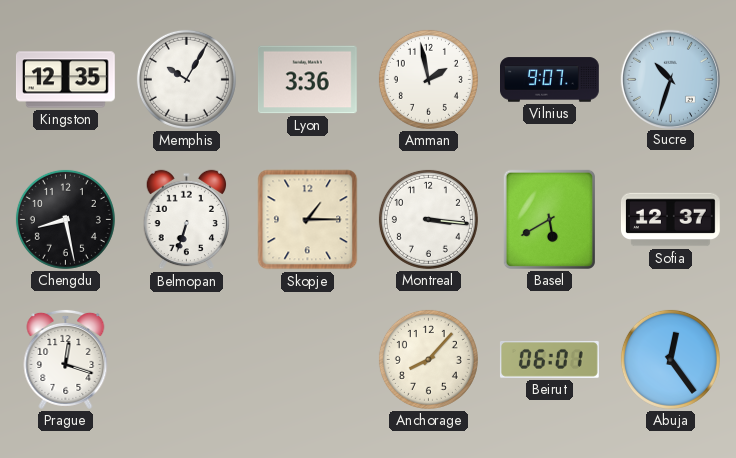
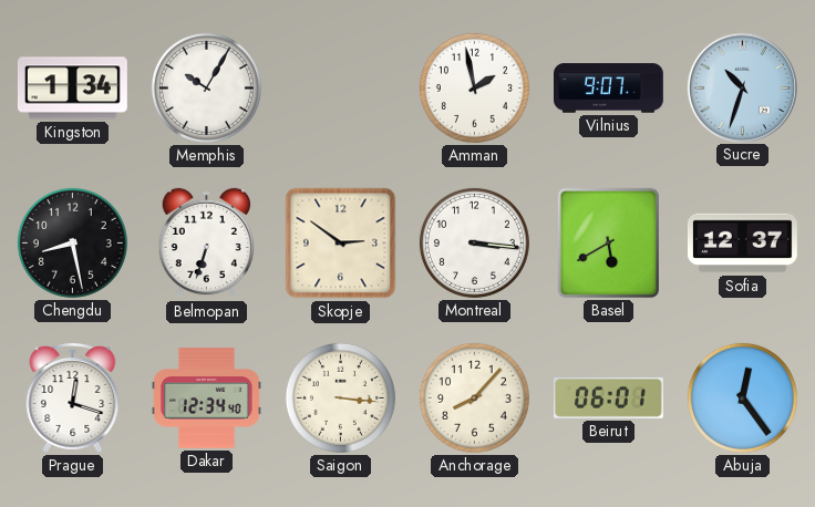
Kingston: 12:35 -> 1:34
Lyon: 3:36 -> none
Skopje: 1:15 -> 2:51
Dakar: none -> 12:34
Saigon: none -> 3:16
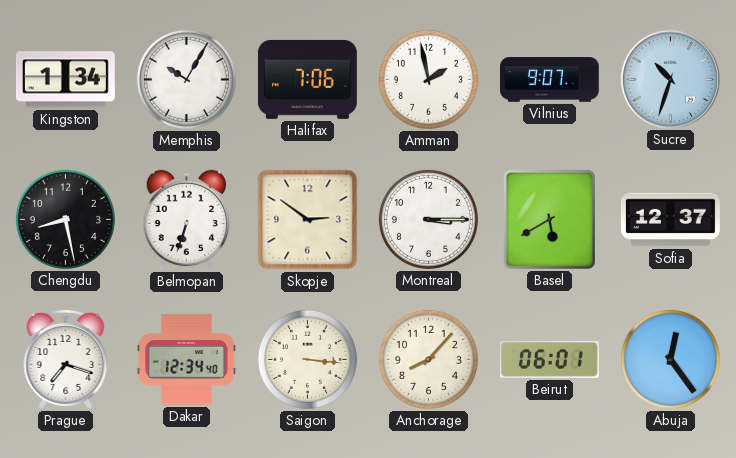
Halifax: none -> 7:06
Montreal: 3:16 -> 3:15
Prague: 12:18 -> 7:18
